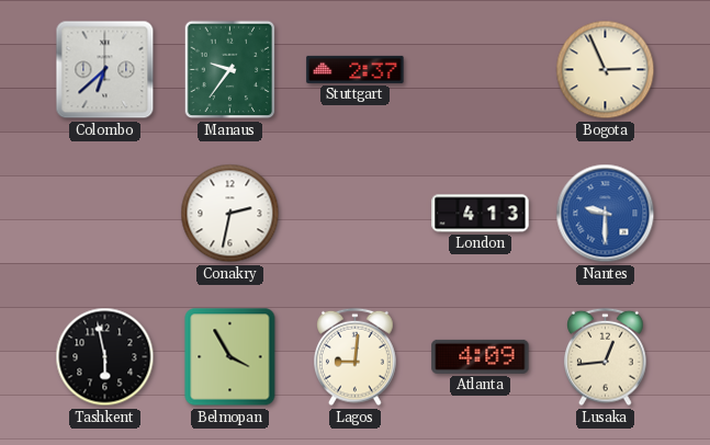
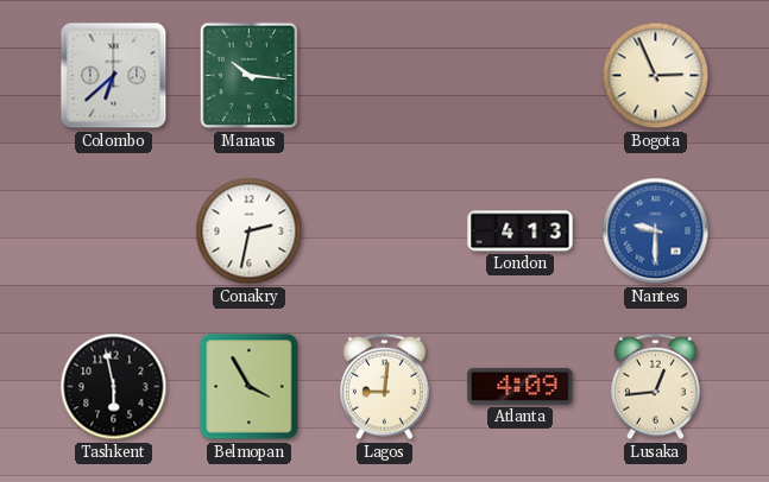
Manaus: 9:36 -> 10:16
Stuttgart: 2:37 -> none
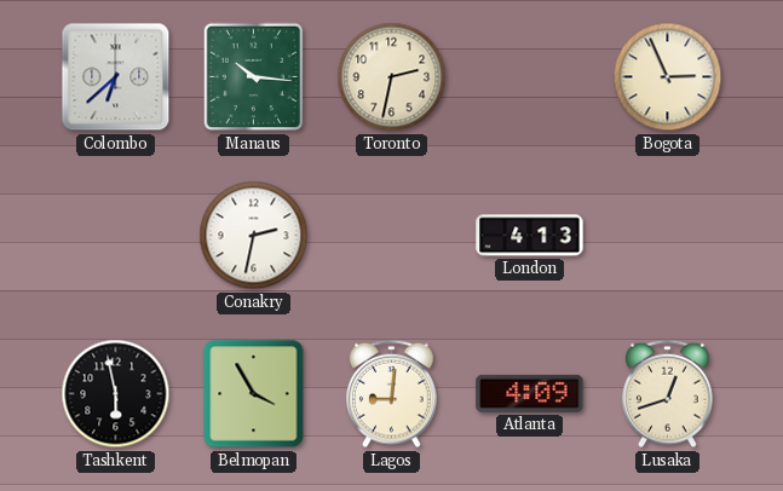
Toronto: none -> 2:32
Nantes: 9:30 -> none
Lusaka: 12:44 -> 12:42
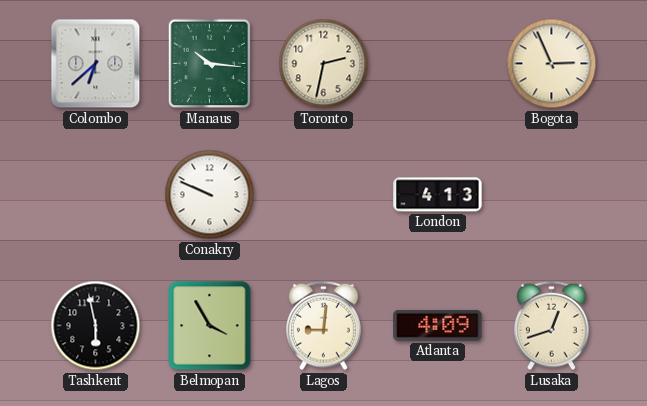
Conakry: 2:32 -> 9:49
